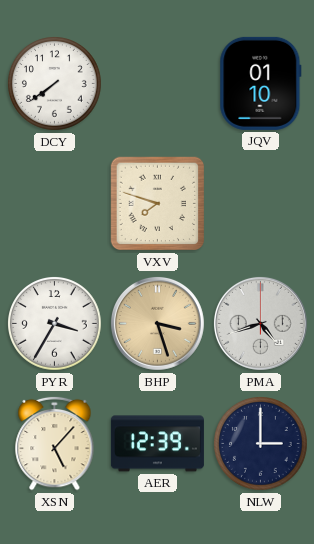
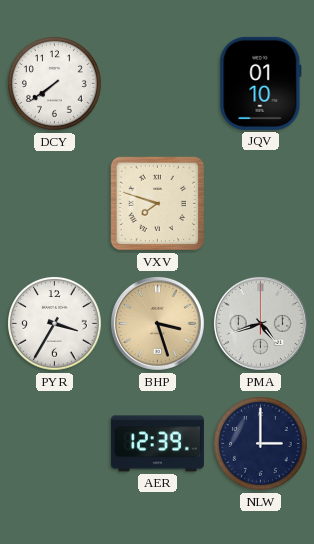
XSN: 5:07 -> none
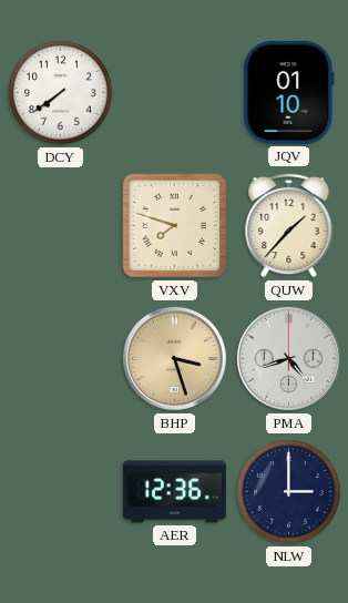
QUW: none -> 1:37
PYR: 3:35 -> none
AER: 12:39 -> 12:36
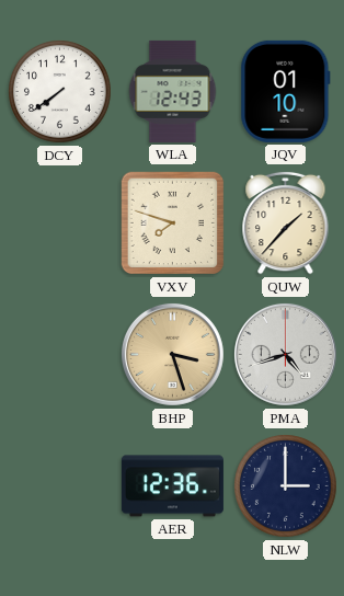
WLA: none -> 12:43
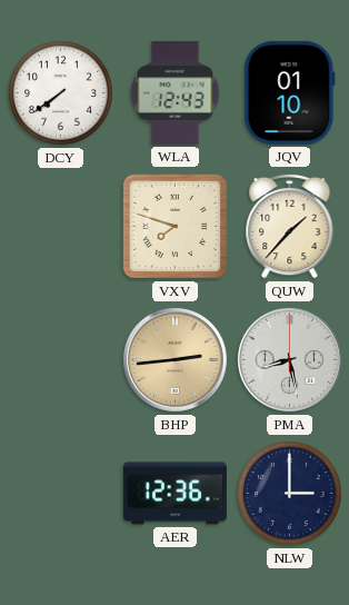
BHP: 3:27 -> 2:44
PMA: 4:42 -> 8:28
